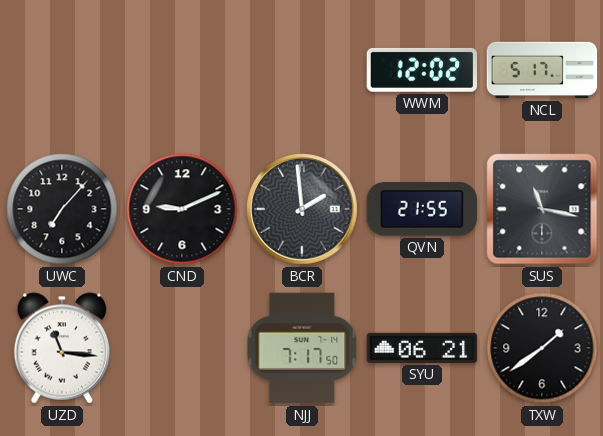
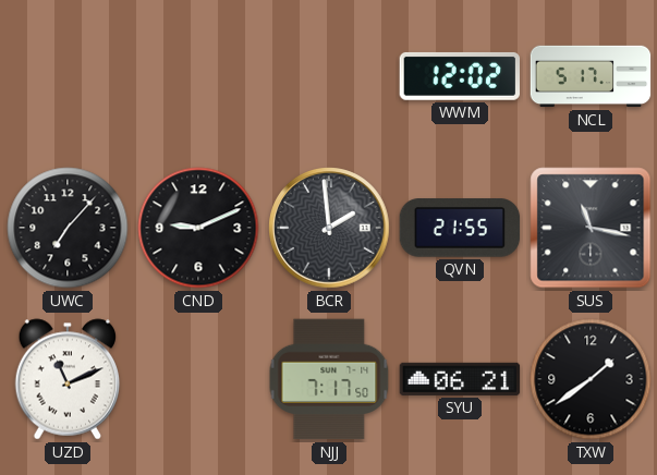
UZD: 11:16 -> 11:11
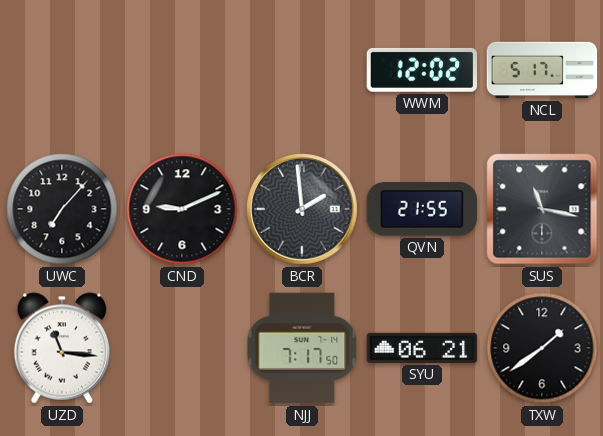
UZD: 11:11 -> 11:16
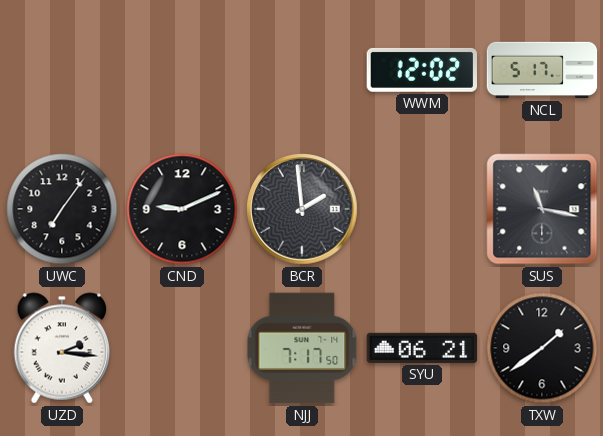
UWC: 7:07 -> 7:06
QVN: 21:55 -> none
UZD: 11:16 -> 2:16
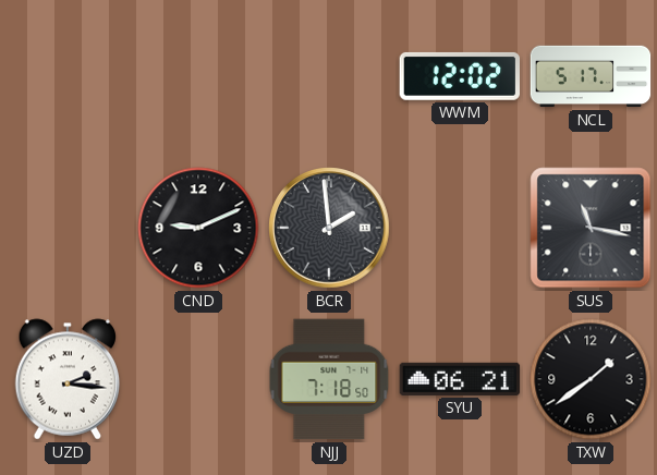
UWC: 7:06 -> none
NJJ: 7:17 -> 7:18
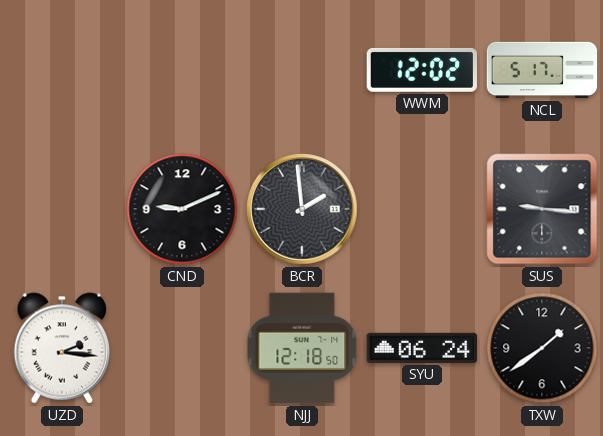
SUS: 11:17 -> 9:16
NJJ: 7:18 -> 12:18
SYU: 06:21 -> 06:24
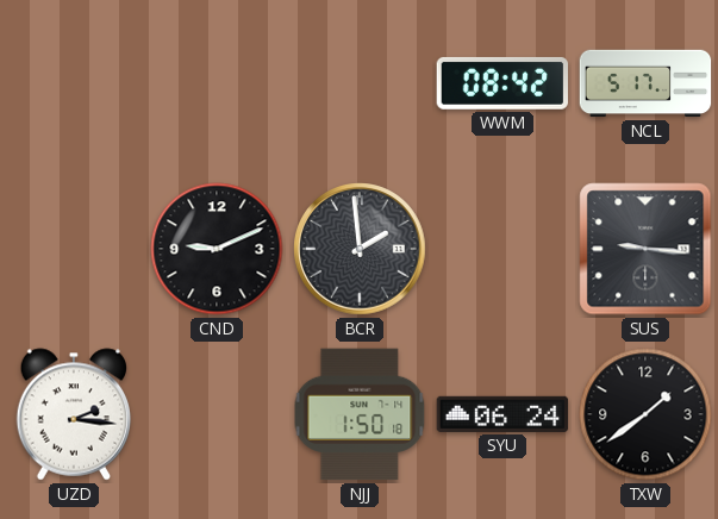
WWM: 12:02 -> 08:42
NJJ: 12:18 -> 1:50
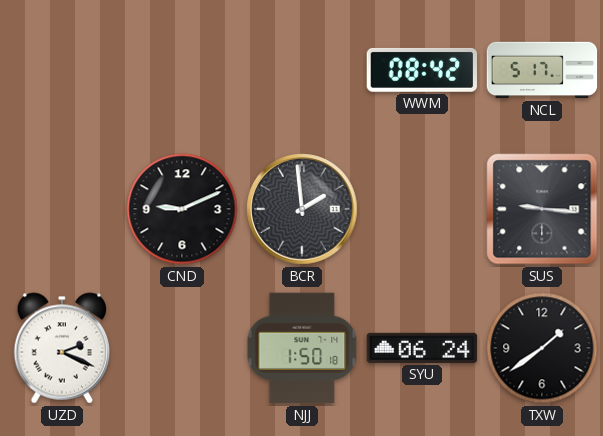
UZD: 2:16 -> 2:19
